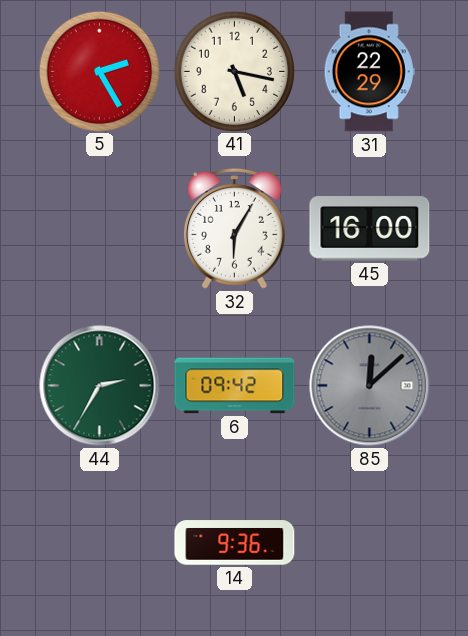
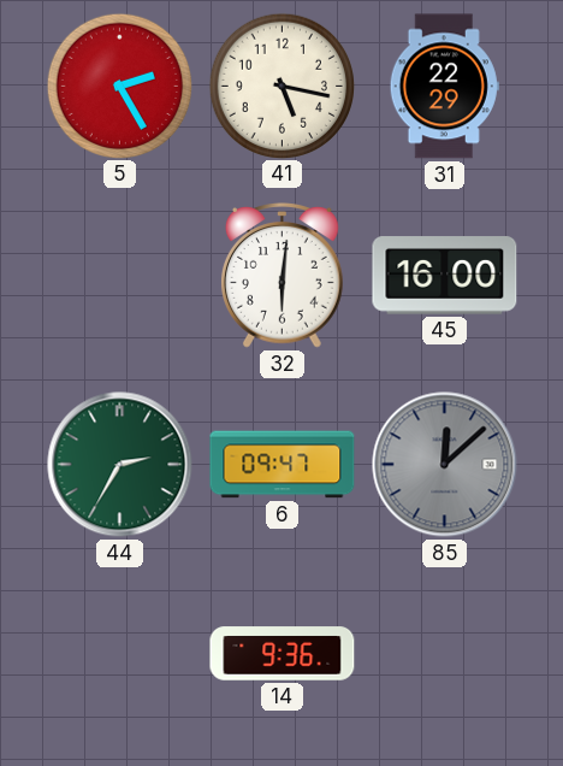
32: 6:05 -> 6:01
6: 09:42 -> 09:47
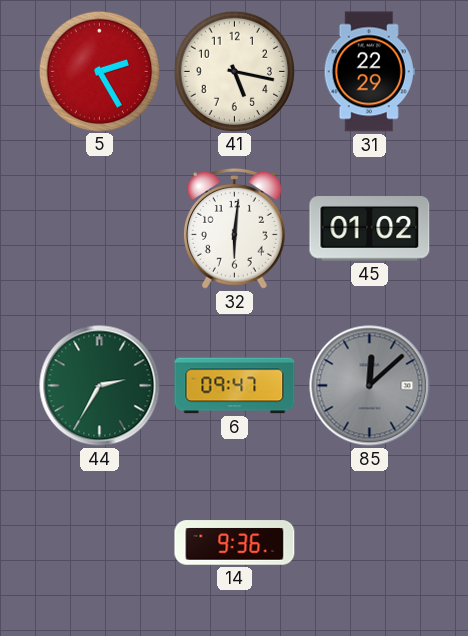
45: 16:00 -> 01:02
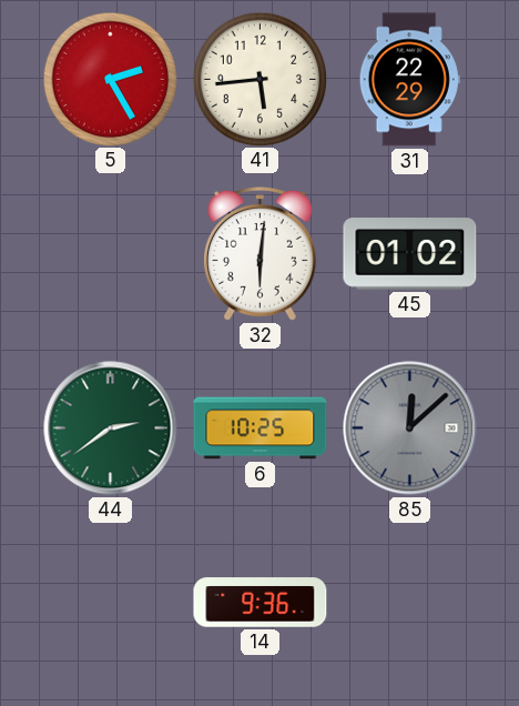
41: 5:17 -> 5:44
44: 2:35 -> 2:39
6: 09:47 -> 10:25
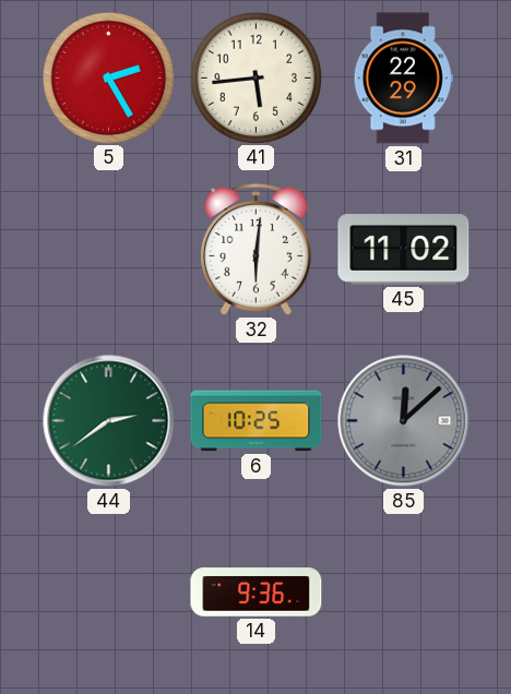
45: 01:02 -> 11:02
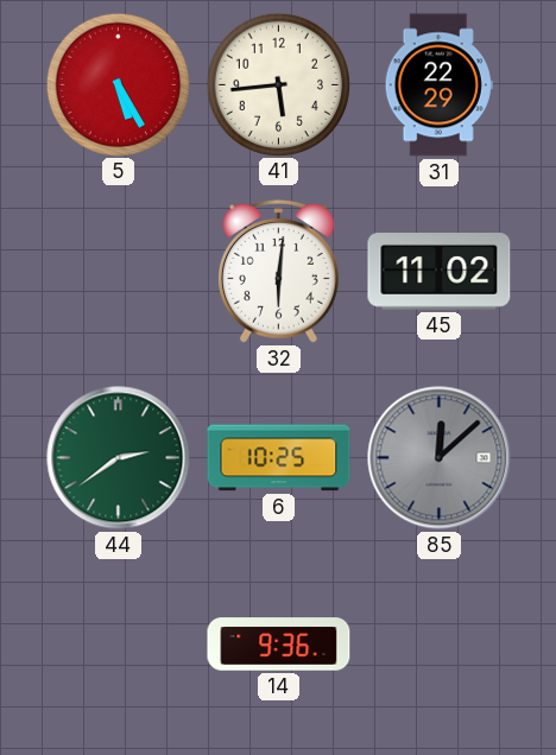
5: 2:25 -> 5:25
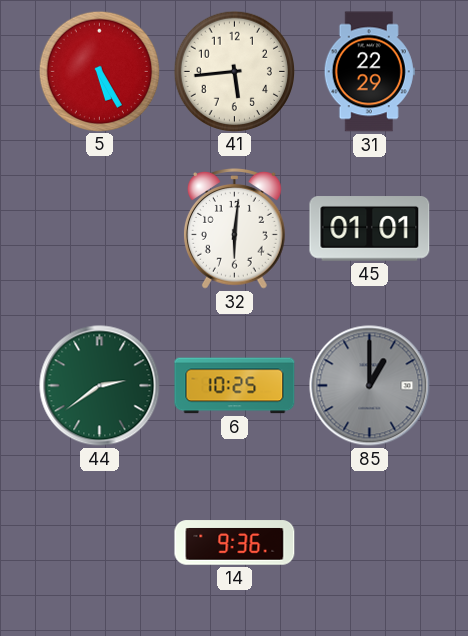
45: 11:02 -> 01:01
85: 12:08 -> 1:00
